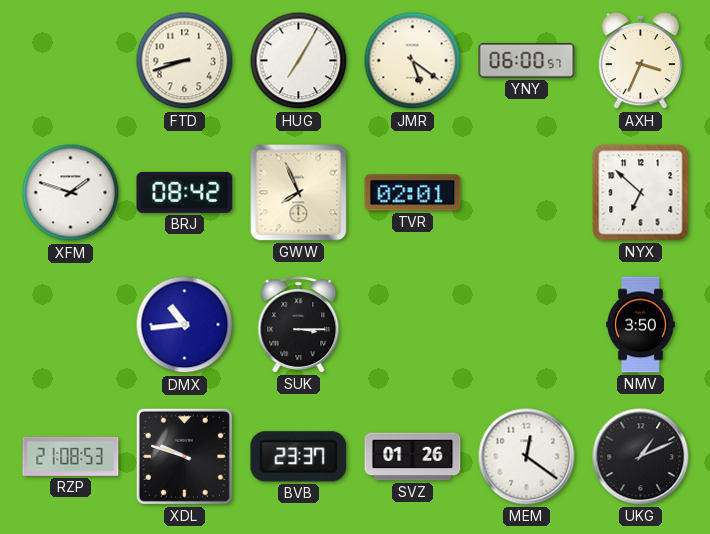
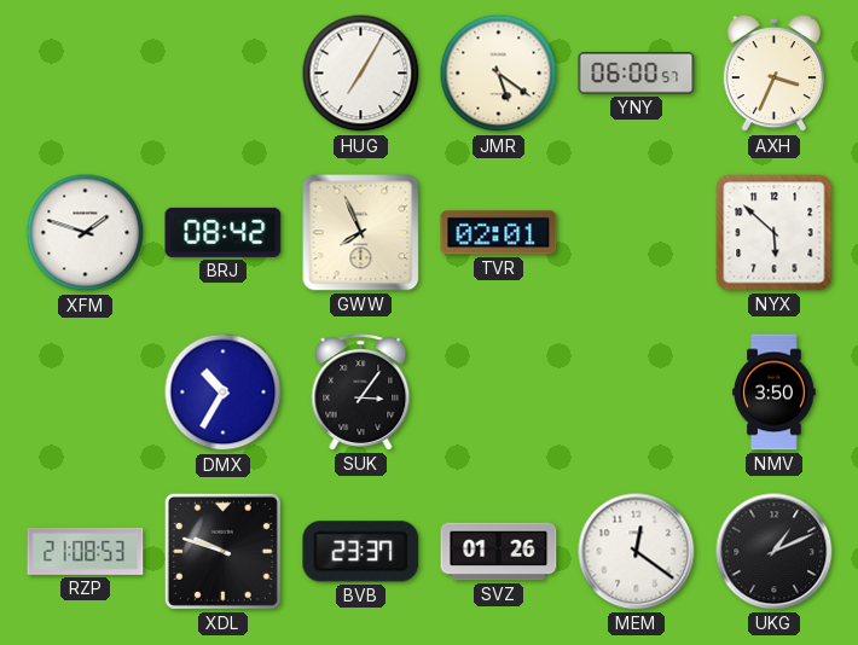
FTD: 8:42 -> none
NYX: 6:52 -> 5:52
DMX: 10:44 -> 10:35
SUK: 3:15 -> 3:06
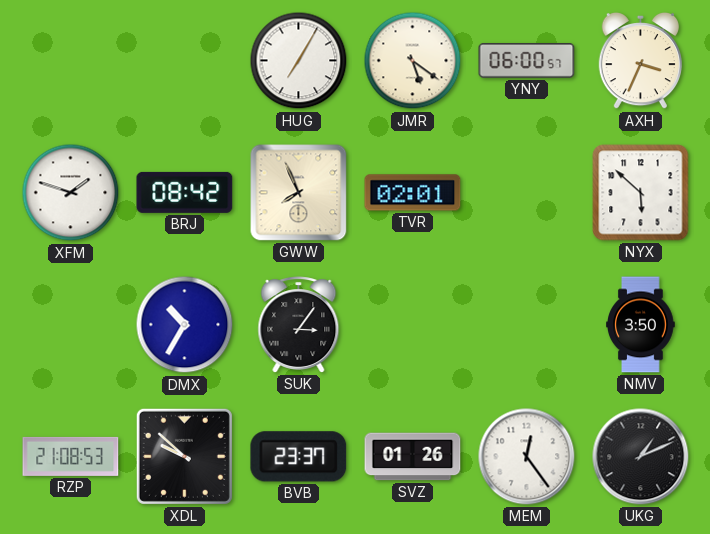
XDL: 9:48 -> 9:52
MEM: 12:21 -> 12:24
